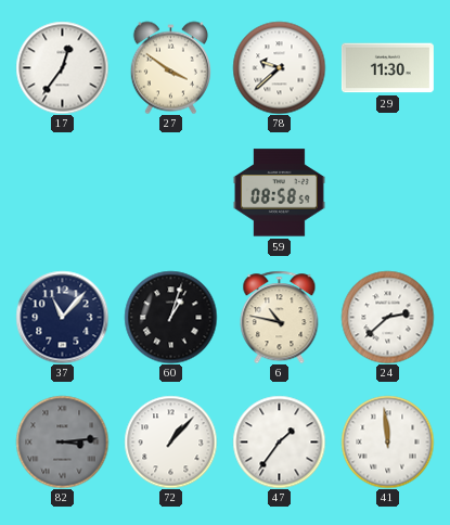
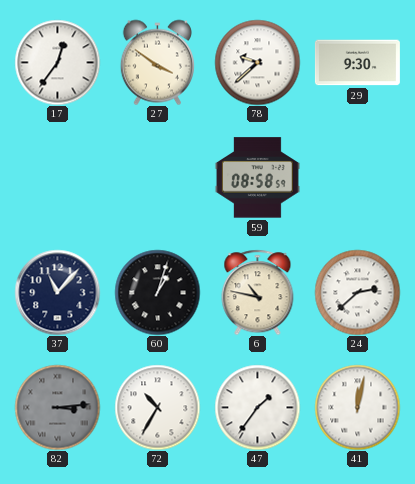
29: 11:30 -> 9:30
72: 1:07 -> 10:35
41: 11:59 -> 12:02
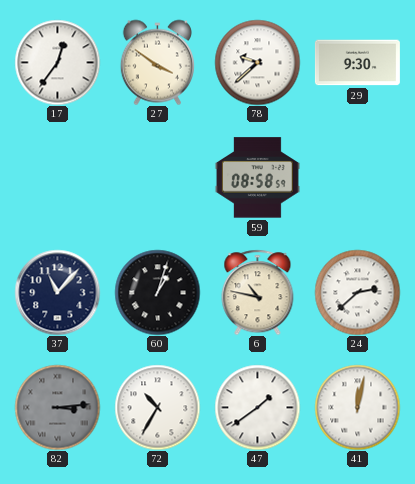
47: 1:36 -> 1:39
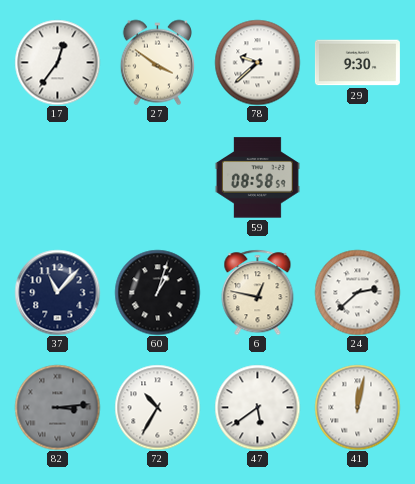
6: 10:47 -> 12:47
47: 1:39 -> 5:39
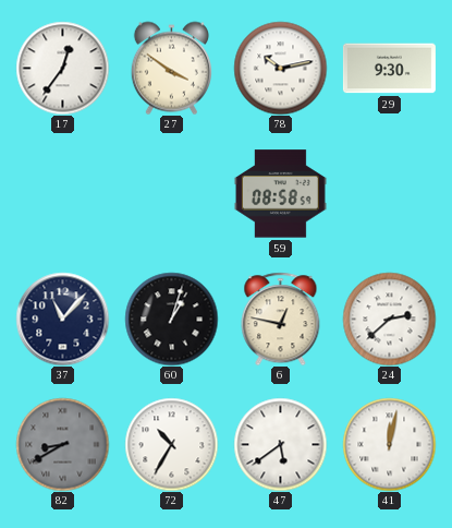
78: 9:38 -> 10:13
82: 3:14 -> 8:40
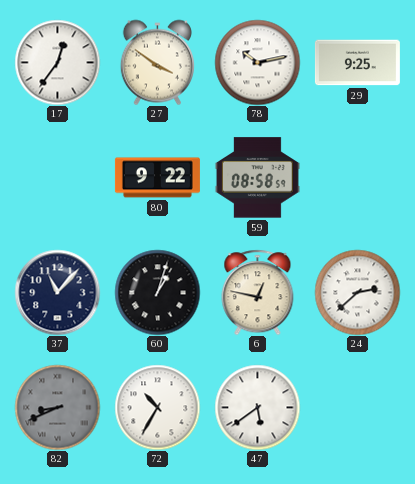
29: 9:30 -> 9:25
80: none -> 9:22
82: 8:40 -> 8:41
41: 12:02 -> none
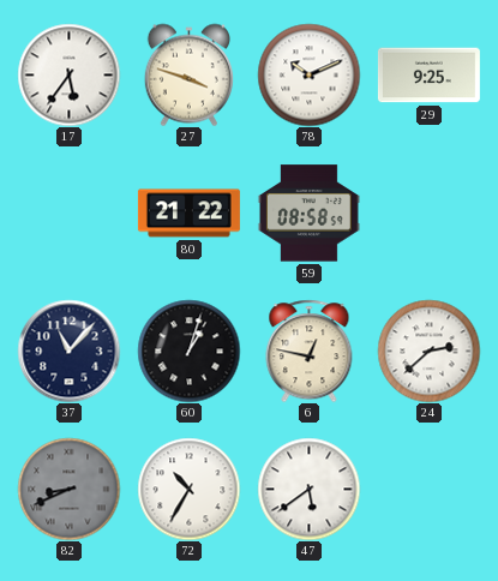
17: 12:36 -> 5:36
27: 3:51 -> 3:48
78: 10:13 -> 10:11
80: 9:22 -> 21:22
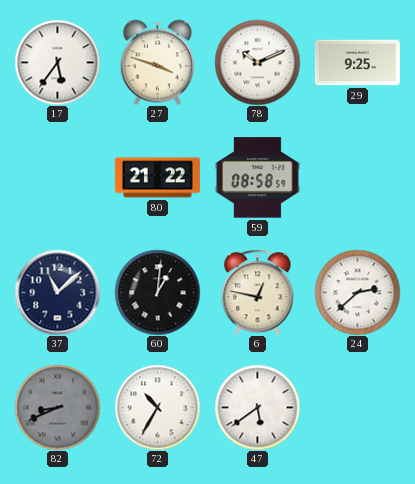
37: 11:07 -> 11:08
60: 1:03 -> 1:01
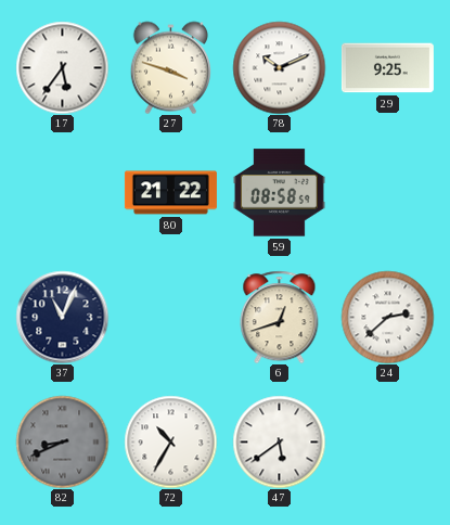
37: 11:08 -> 11:04
60: 1:01 -> none
6: 12:47 -> 12:42
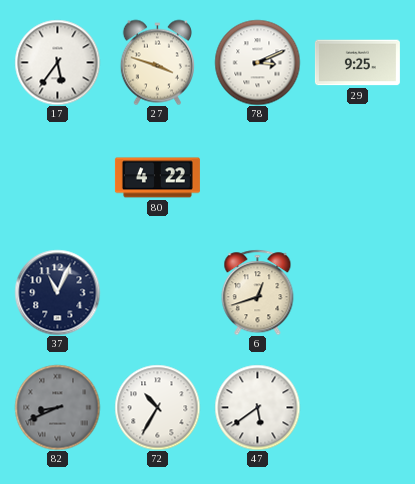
78: 10:11 -> 3:11
80: 21:22 -> 4:22
59: 08:58 -> none
24: 2:38 -> none
